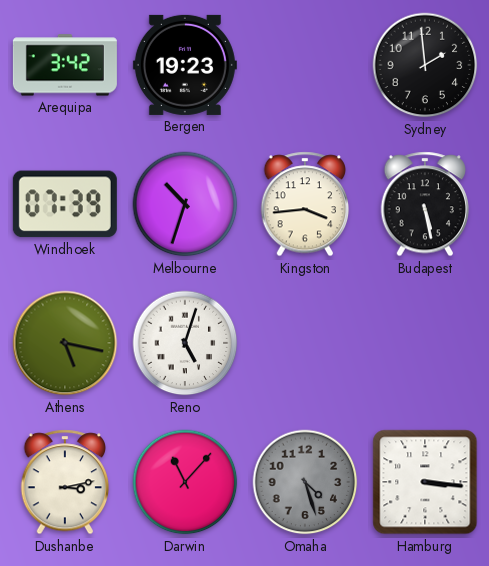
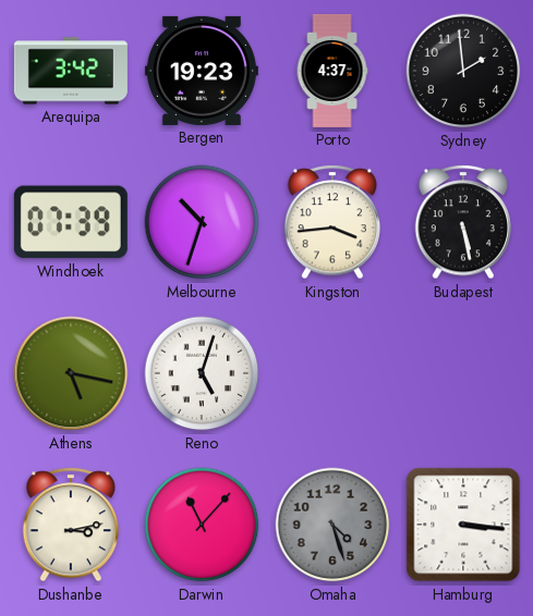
Porto: none -> 4:37
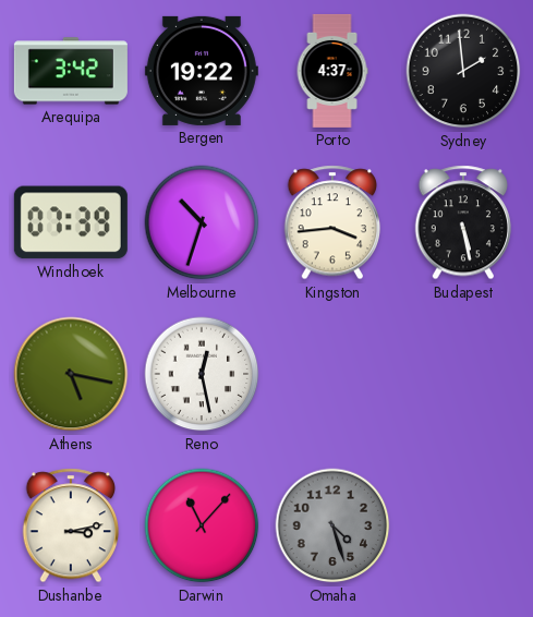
Bergen: 19:23 -> 19:22
Reno: 5:03 -> 12:28
Hamburg: 3:16 -> none
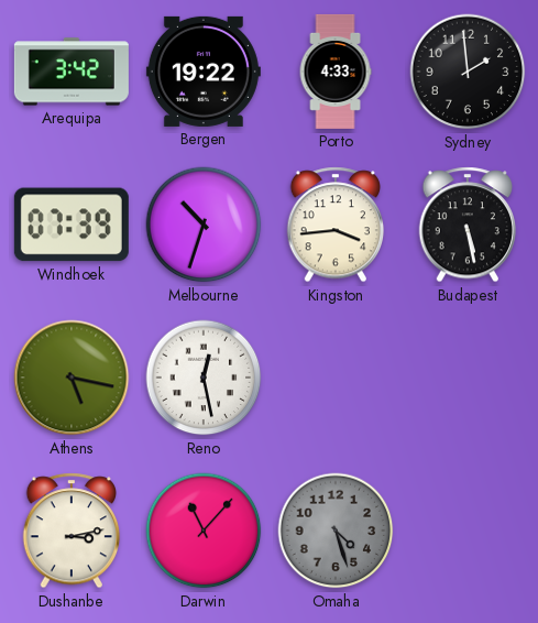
Porto: 4:37 -> 4:33
